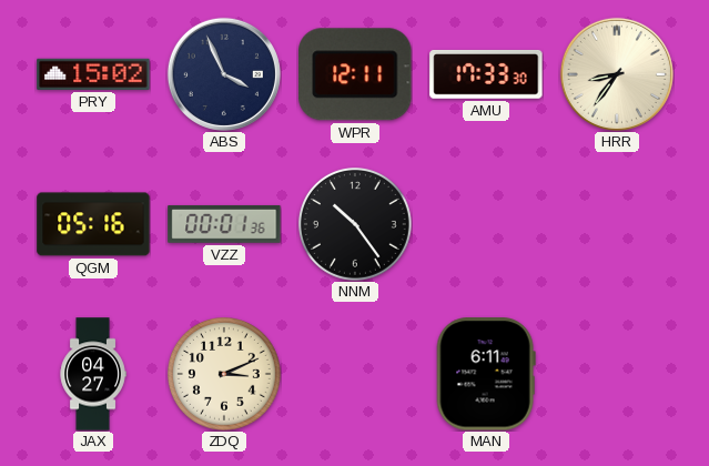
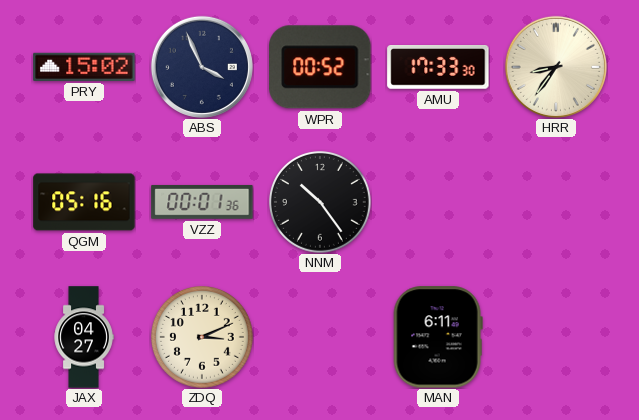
WPR: 12:11 -> 00:52
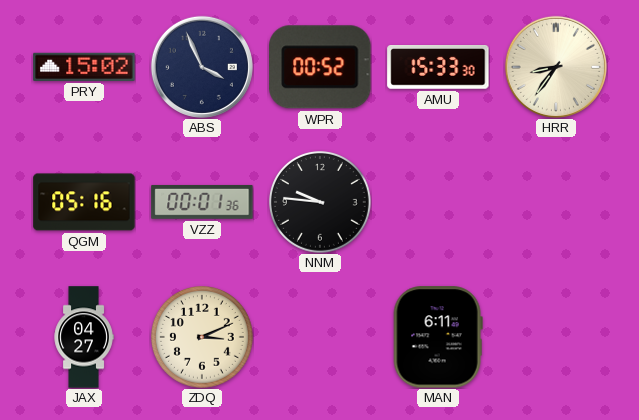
AMU: 17:33 -> 15:33
NNM: 10:24 -> 9:46
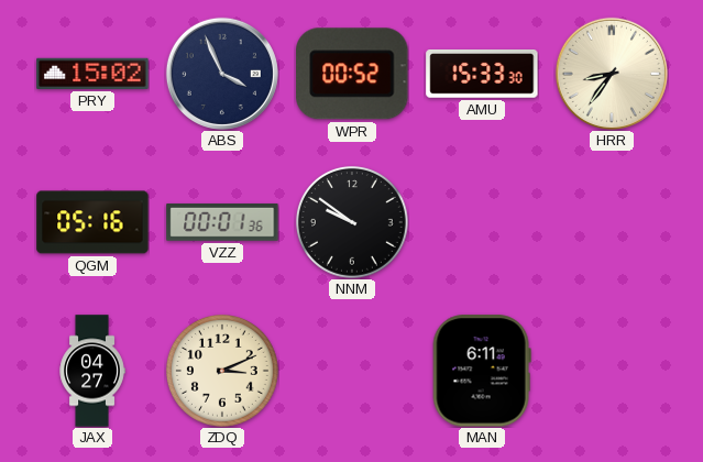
NNM: 9:46 -> 9:51
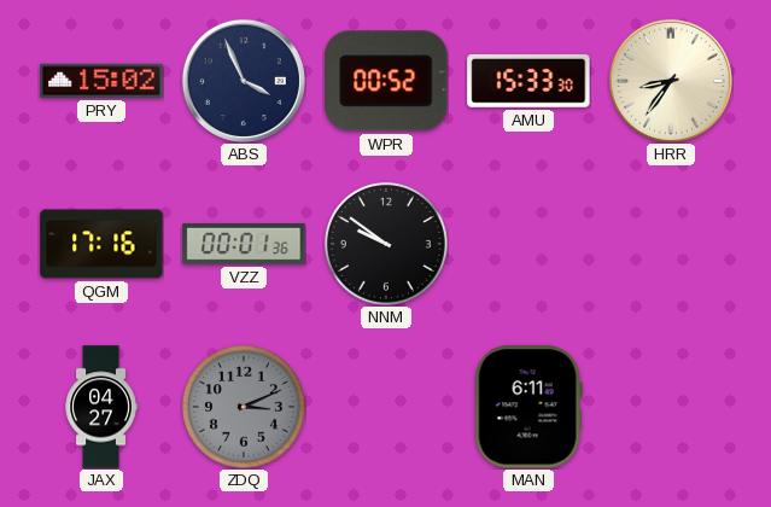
QGM: 05:16 -> 17:16
ZDQ dial: cream -> grey
